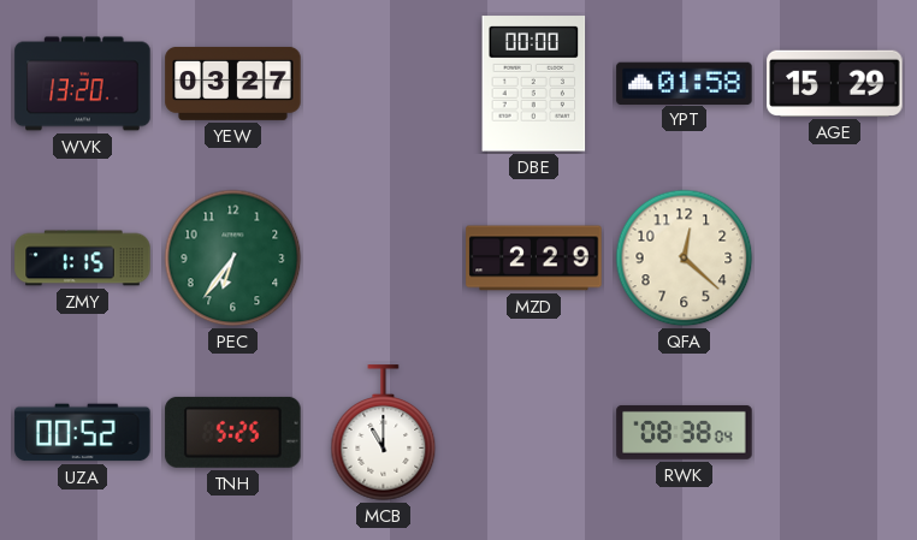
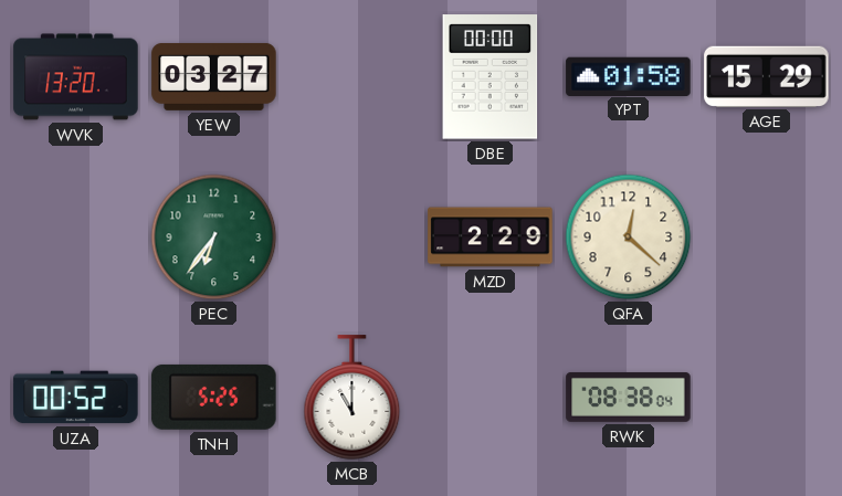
ZMY: 1:15 -> none
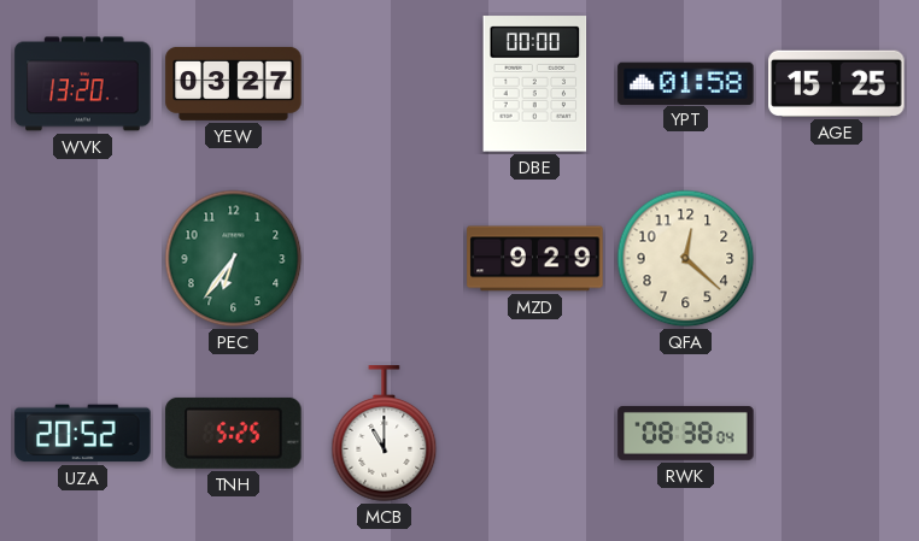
AGE: 15:29 -> 15:25
MZD: 2:29 -> 9:29
UZA: 00:52 -> 20:52
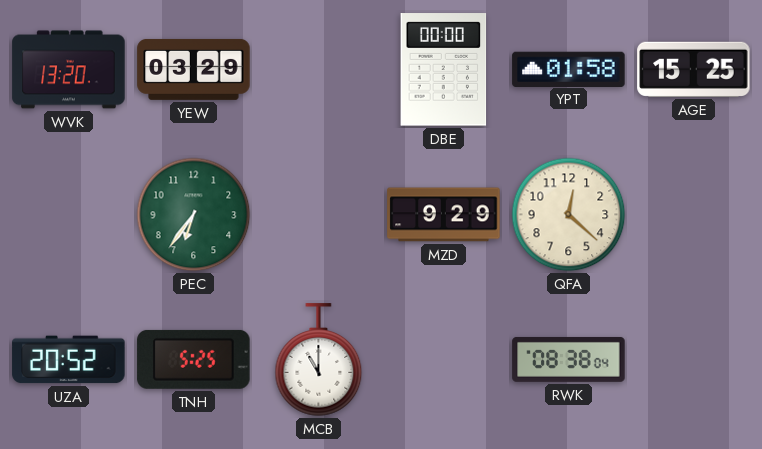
YEW: 03:27 -> 03:29
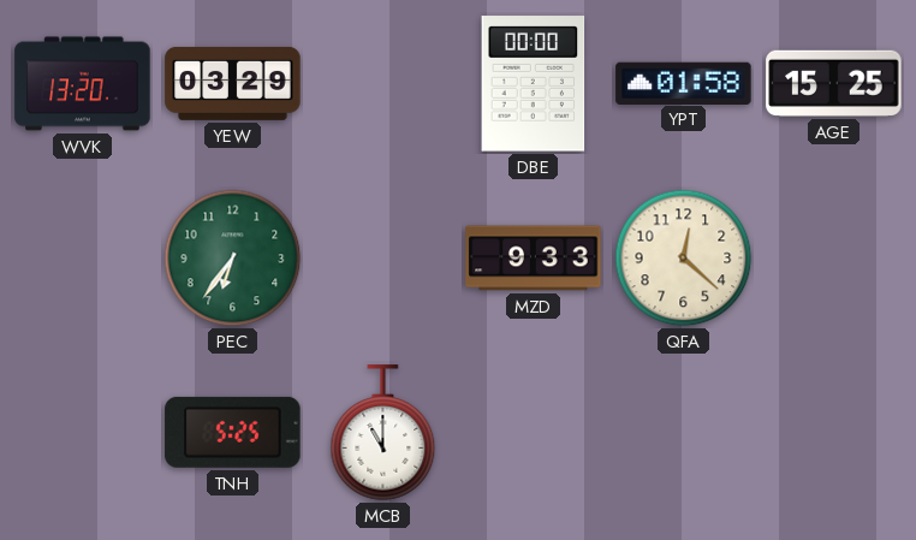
MZD: 9:29 -> 9:33
UZA: 20:52 -> none
RWK: 08:38 -> none
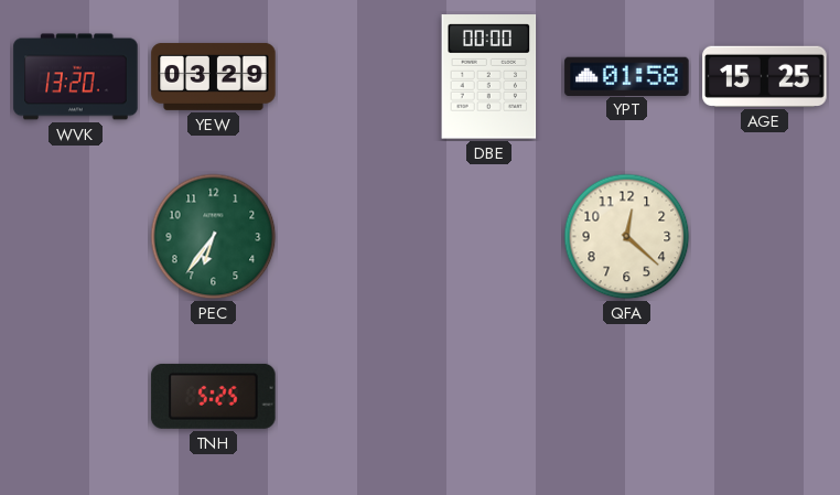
MZD: 9:33 -> none
MCB: 11:00 -> none
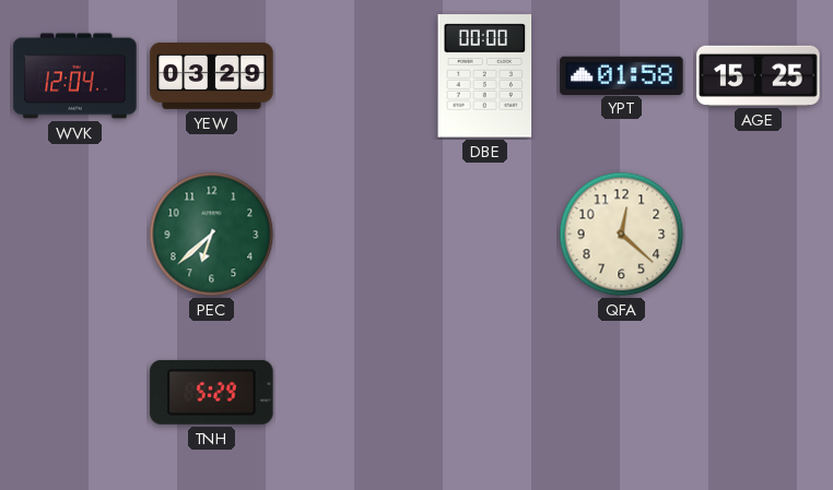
WVK: 13:20 -> 12:04
PEC: 6:36 -> 6:38
TNH: 5:25 -> 5:29
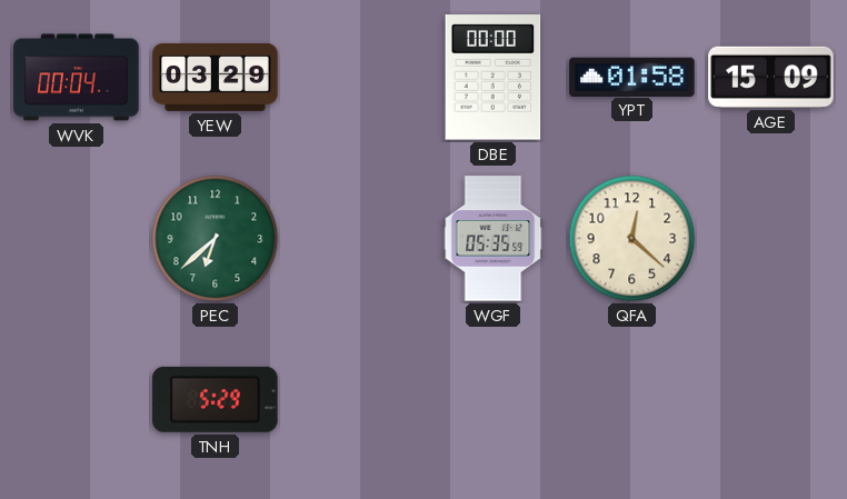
WVK: 12:04 -> 00:04
AGE: 15:25 -> 15:09
WGF: none -> 05:35
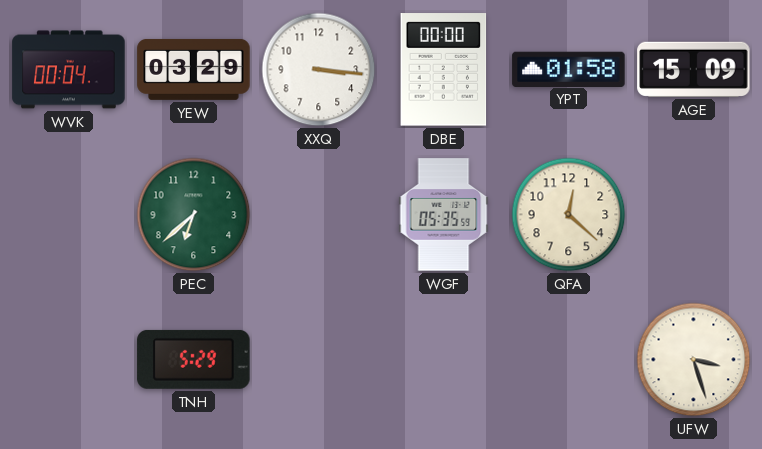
XXQ: none -> 3:16
UFW: none -> 3:27
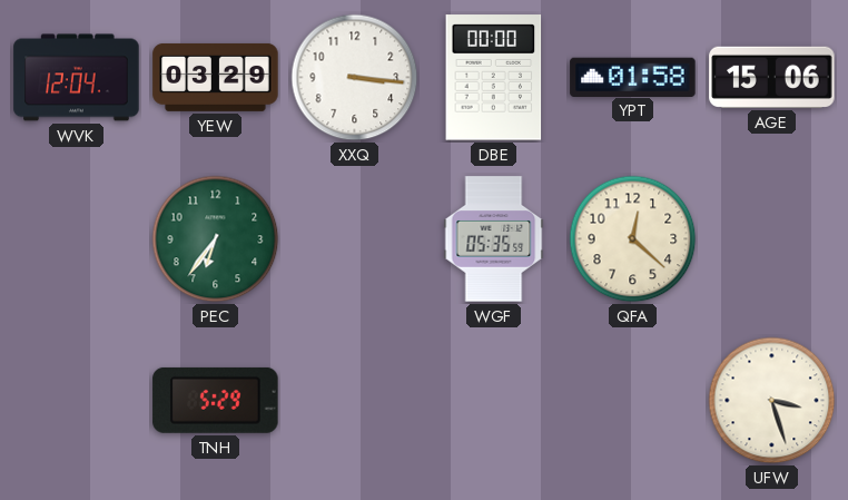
WVK: 00:04 -> 12:04
AGE: 15:09 -> 15:06
PEC: 6:38 -> 6:36
